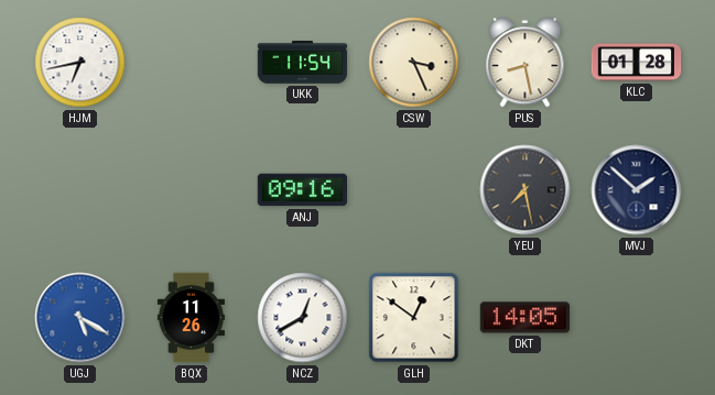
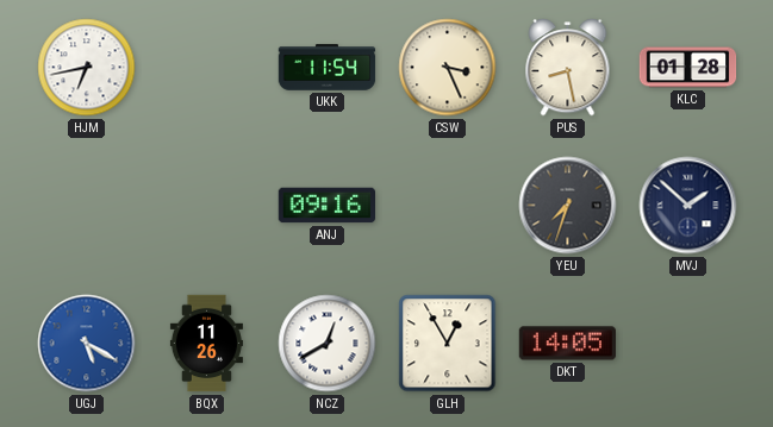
YEU: 7:28 -> 7:33
GLH: 12:51 -> 12:55
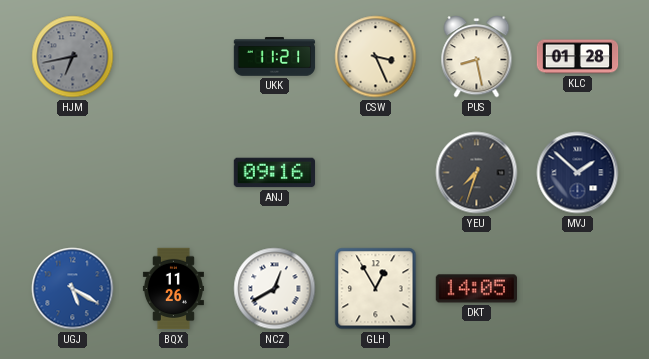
HJM dial: white -> grey
UKK: 11:54 -> 11:21
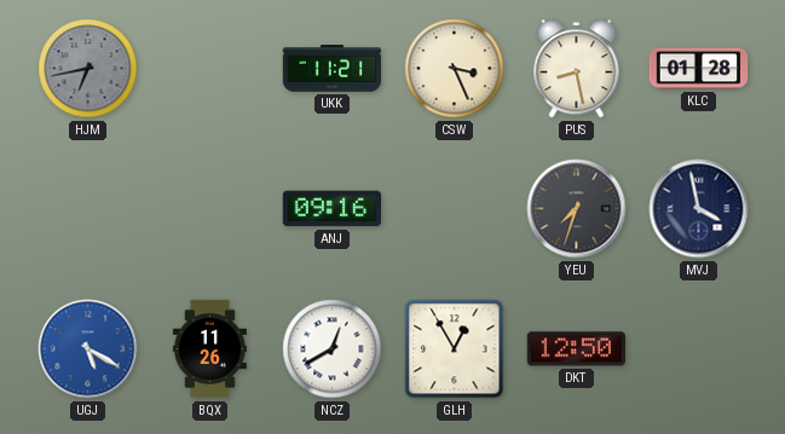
MVJ: 1:52 -> 3:58
DKT: 14:05 -> 12:50
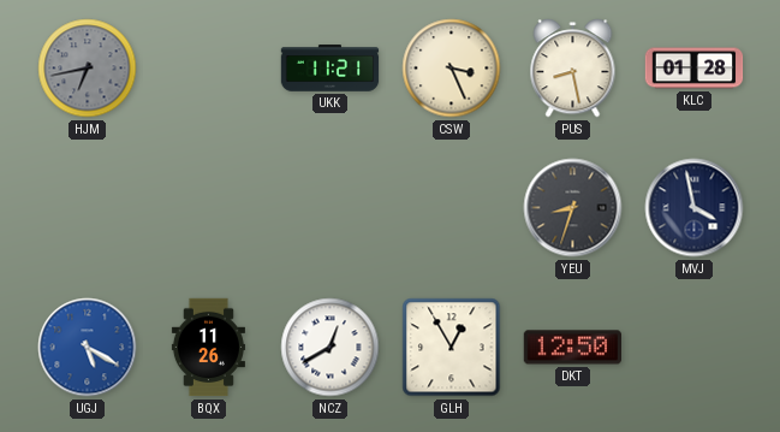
ANJ: 09:16 -> none
YEU: 7:33 -> 8:33
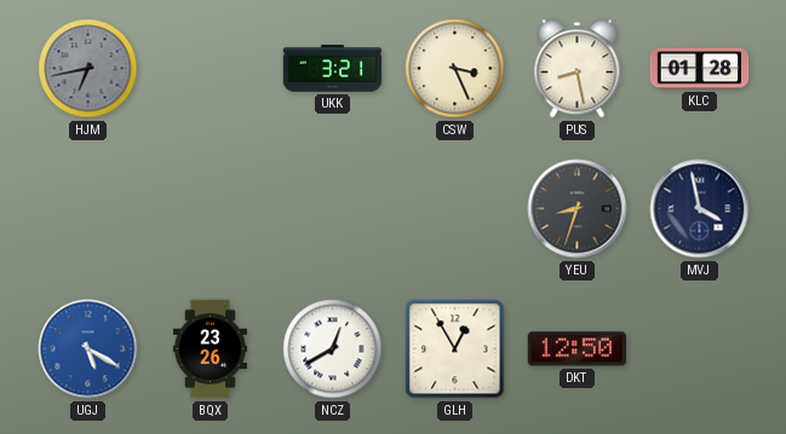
UKK: 11:21 -> 3:21
BQX: 11:26 -> 23:26
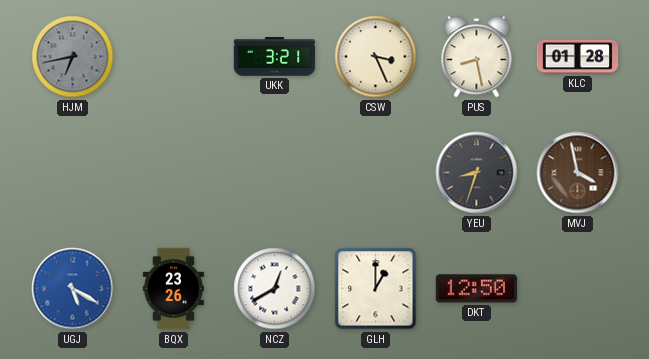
MVJ dial: navy -> brown
GLH: 12:55 -> 1:00
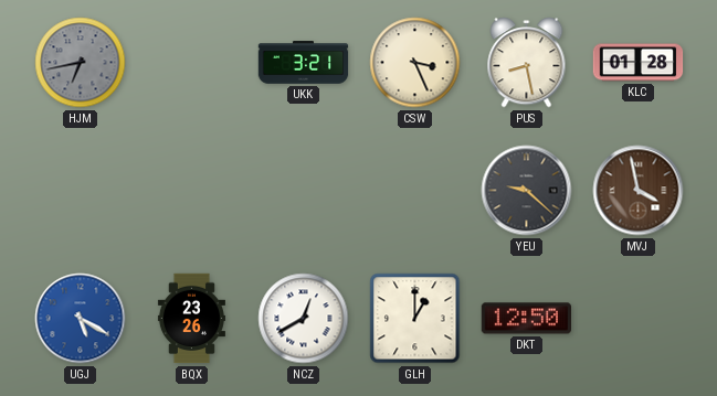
YEU: 8:33 -> 9:22
